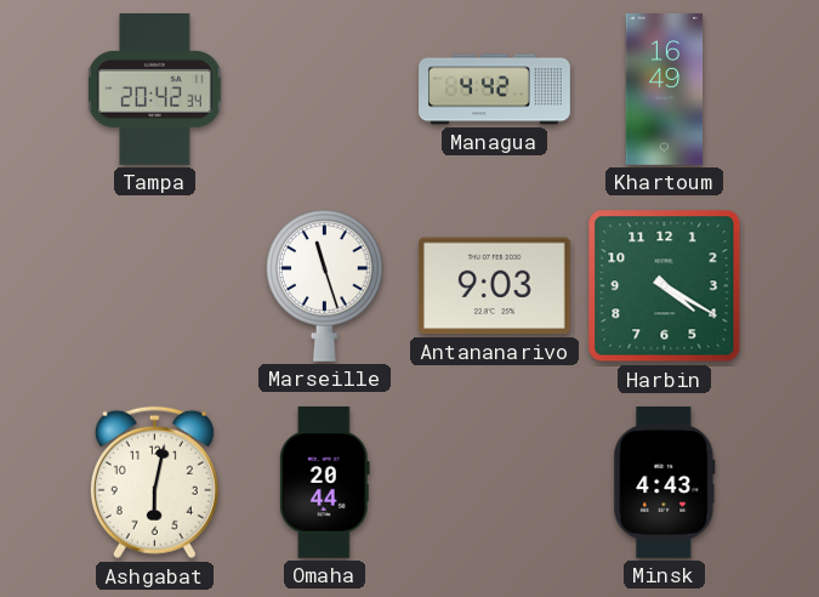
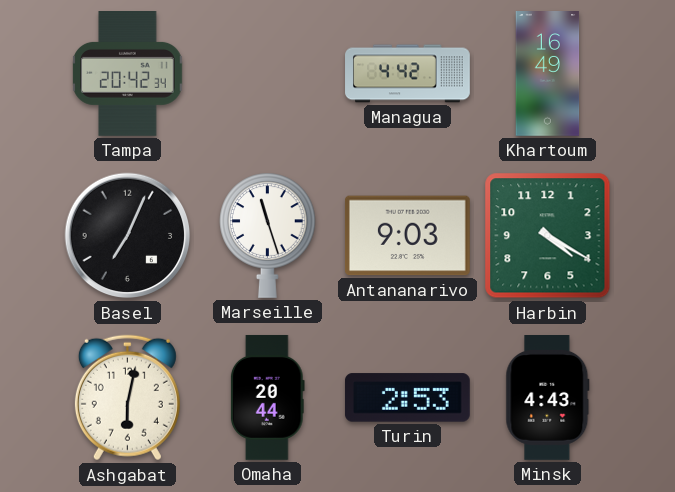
Basel: none -> 7:04
Turin: none -> 2:53
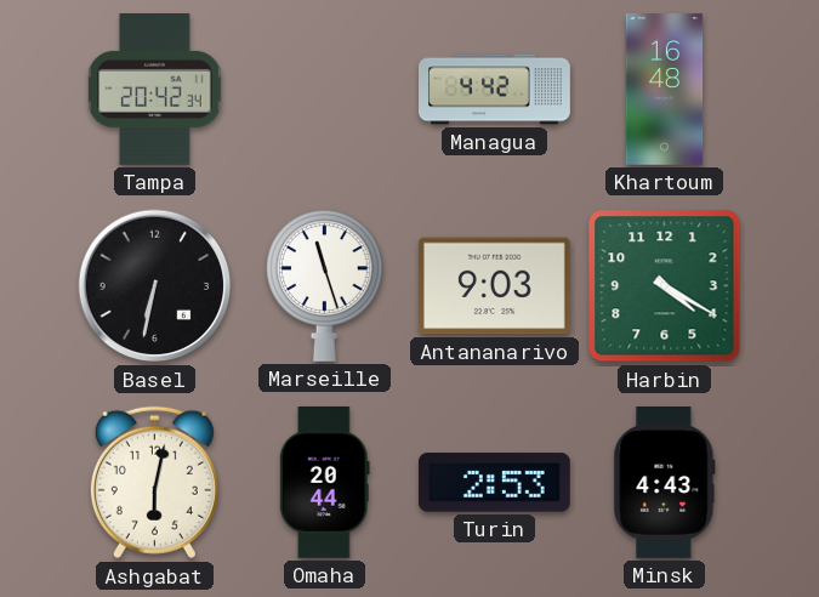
Khartoum: 16:49 -> 16:48
Basel: 7:04 -> 6:32
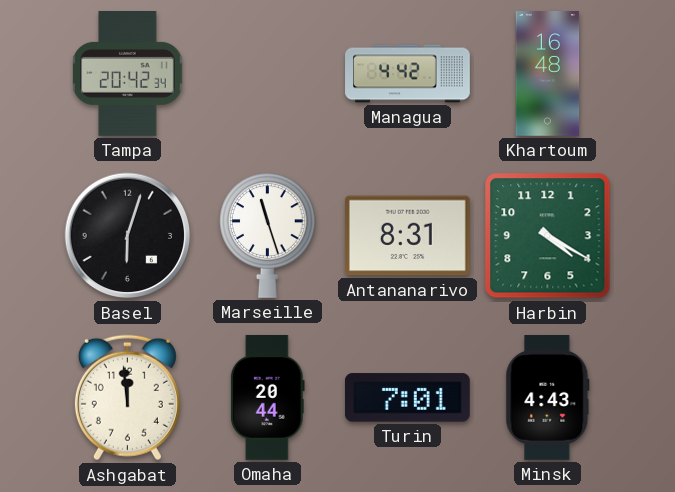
Basel: 6:32 -> 6:03
Antananarivo: 9:03 -> 8:31
Ashgabat: 6:02 -> 11:59
Turin: 2:53 -> 7:01
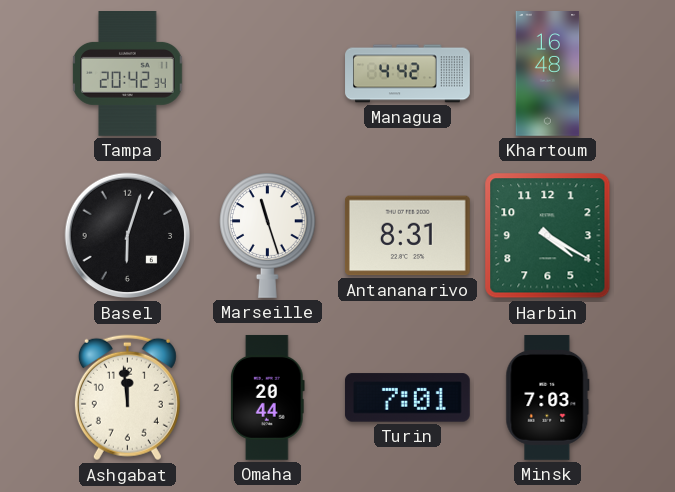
Minsk: 4:43 -> 7:03
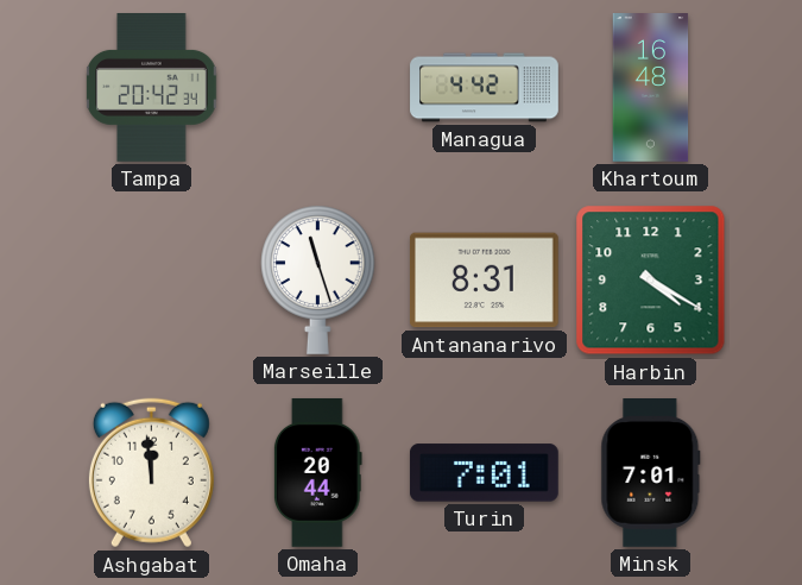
Basel: 6:03 -> none
Minsk: 7:03 -> 7:01
